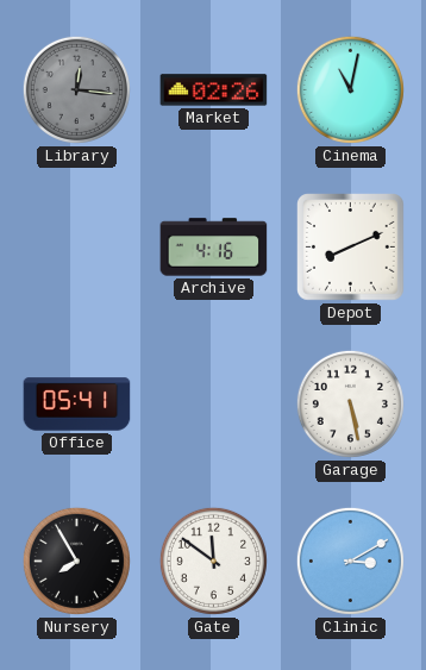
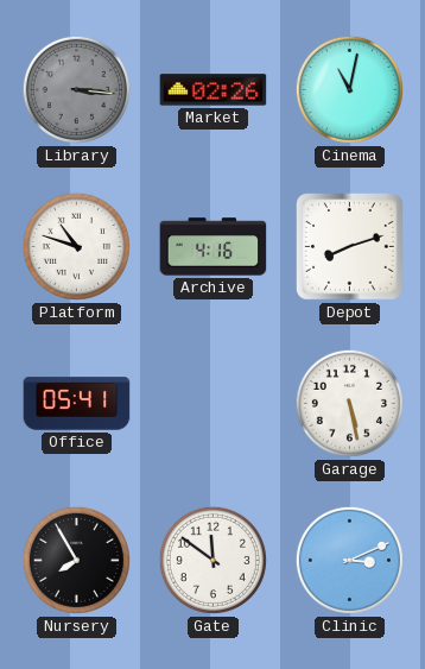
Library: 12:16 -> 3:16
Platform: none -> 10:48
Depot: 8:11 -> 8:12
Clinic: 3:10 -> 3:11
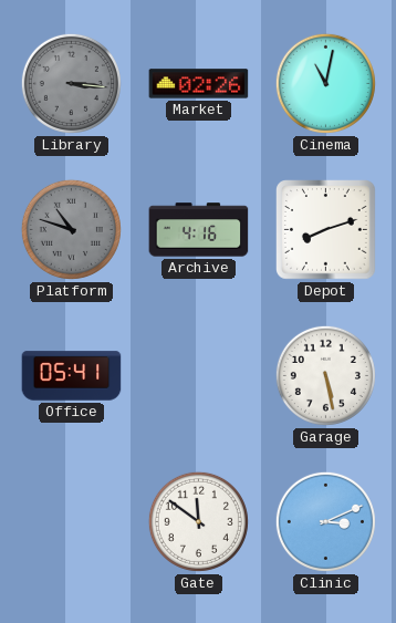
Platform dial: white -> grey
Nursery: 7:55 -> none
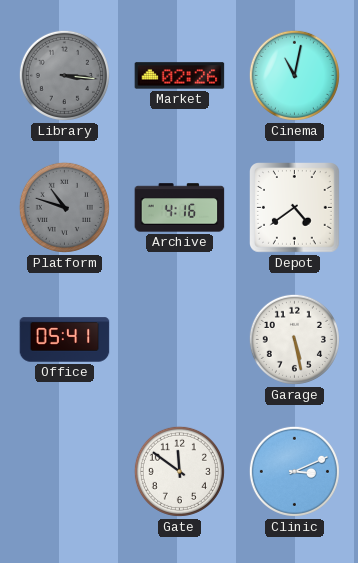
Depot: 8:12 -> 4:39
